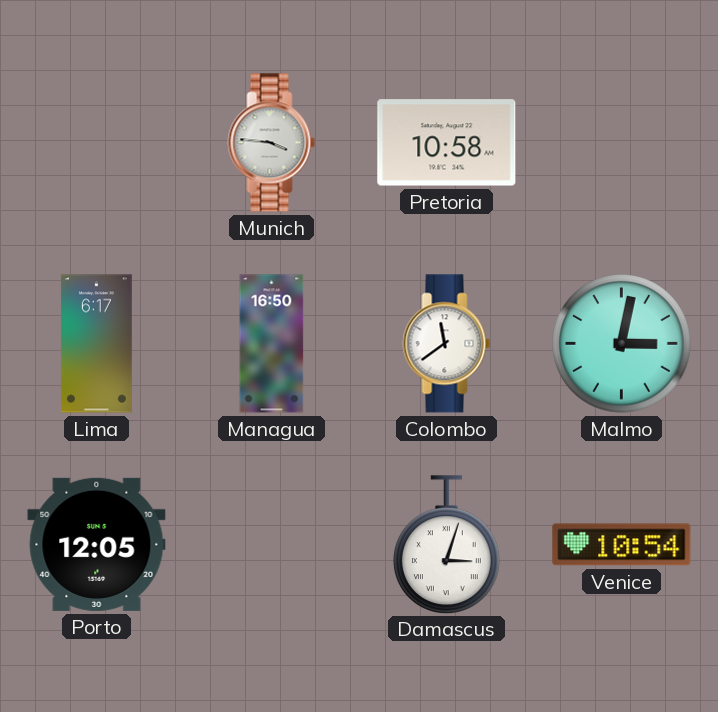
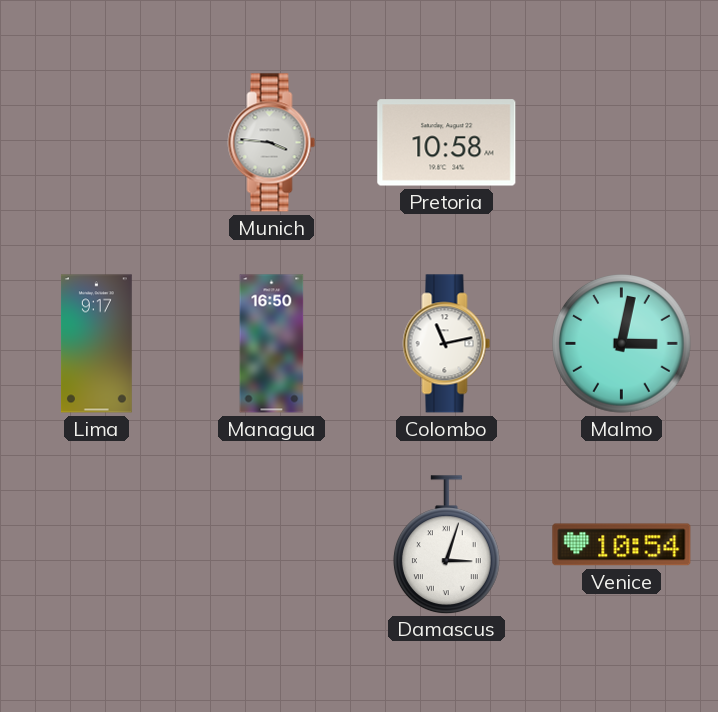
Lima: 6:17 -> 9:17
Colombo: 11:39 -> 11:13
Porto: 12:05 -> none
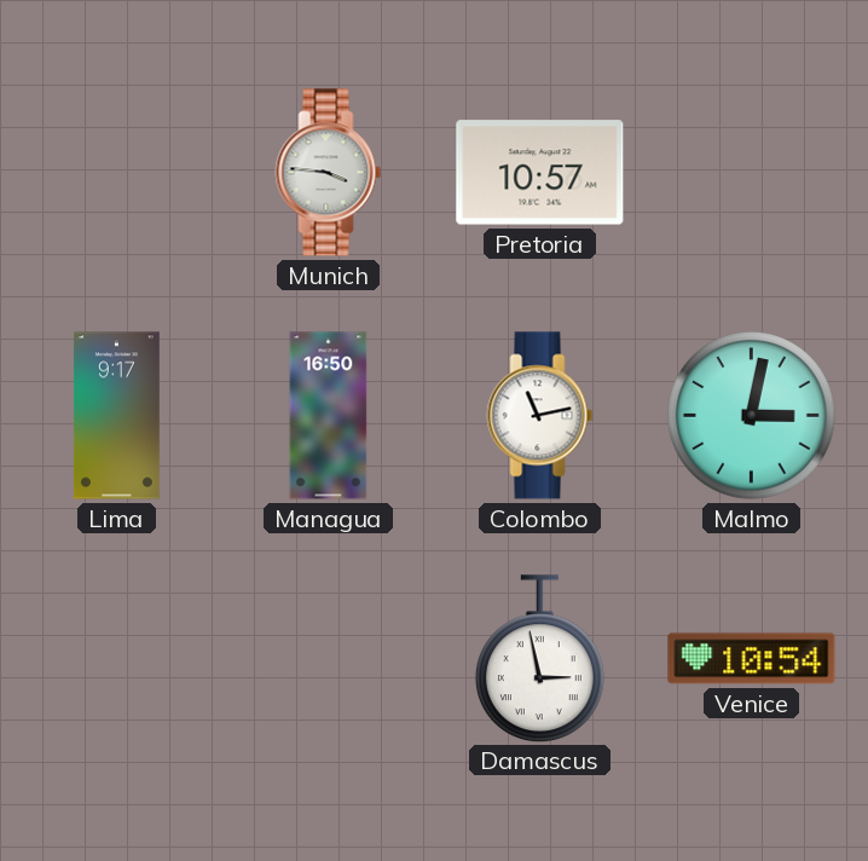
Pretoria: 10:58 -> 10:57
Damascus: 3:03 -> 2:58
